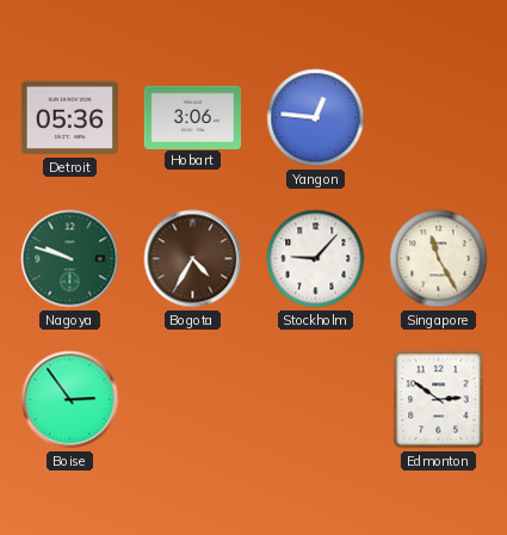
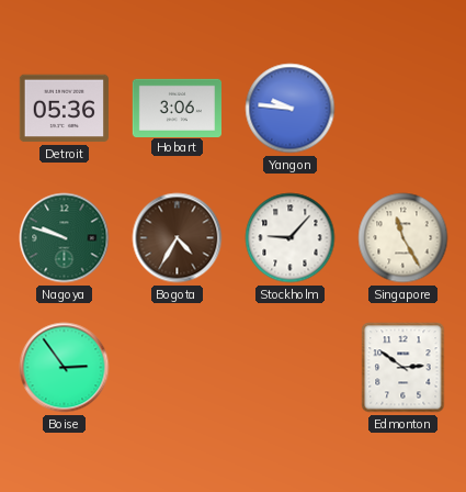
Yangon: 12:46 -> 9:46
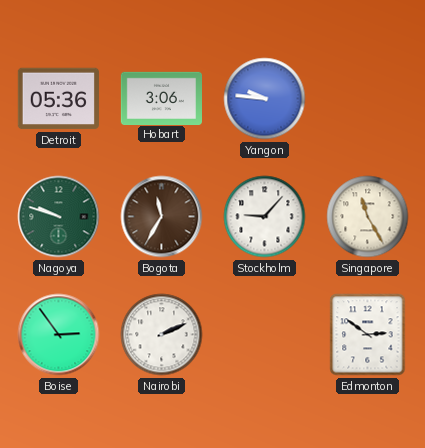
Bogota: 4:35 -> 11:35
Nairobi: none -> 2:11
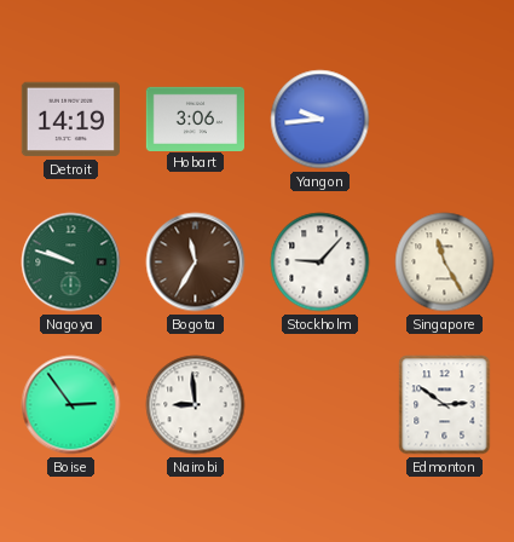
Detroit: 05:36 -> 14:19
Yangon: 9:46 -> 9:44
Nairobi: 2:11 -> 8:59
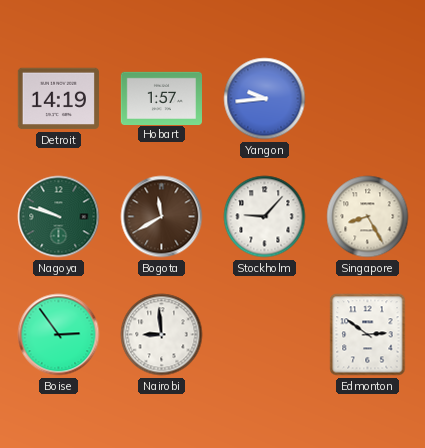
Hobart: 3:06 -> 1:57
Bogota: 11:35 -> 11:40
Singapore: 11:25 -> 8:25
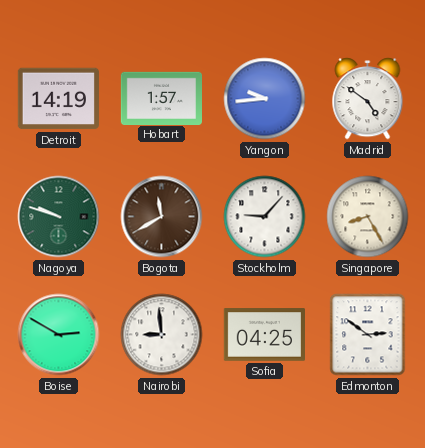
Madrid: none -> 4:51
Boise: 2:54 -> 2:50
Sofia: none -> 04:25
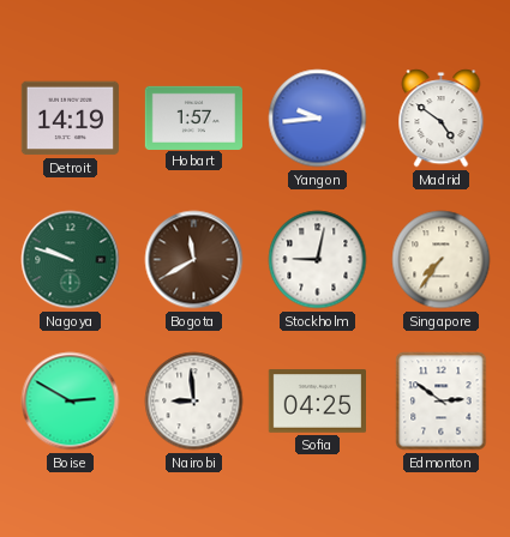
Stockholm: 9:07 -> 9:02
Singapore: 8:25 -> 7:36
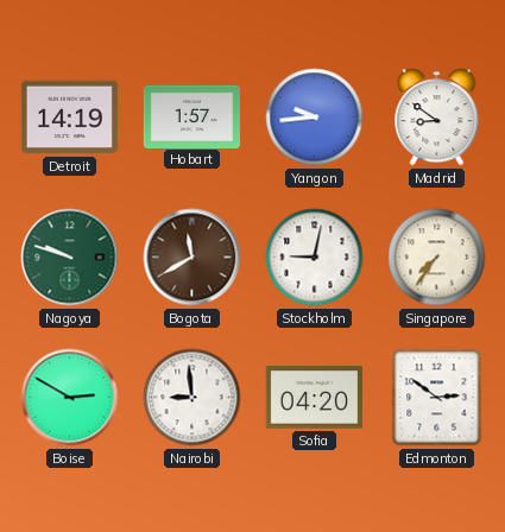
Madrid: 4:51 -> 8:51
Sofia: 04:25 -> 04:20
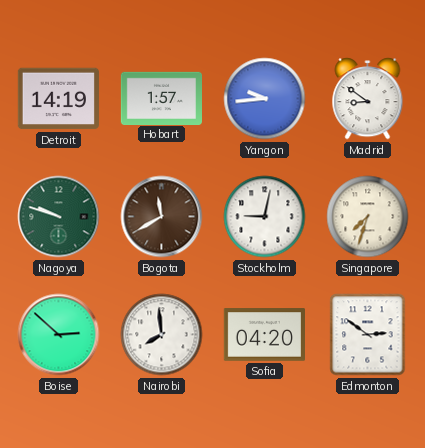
Singapore: 7:36 -> 7:33
Boise: 2:50 -> 2:52
Nairobi: 8:59 -> 7:59
